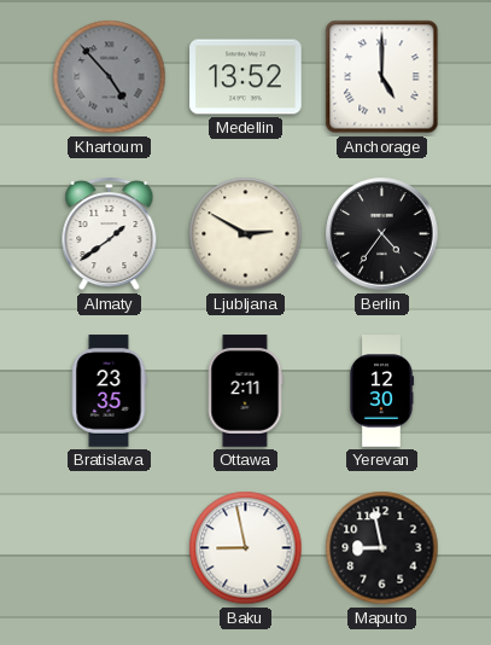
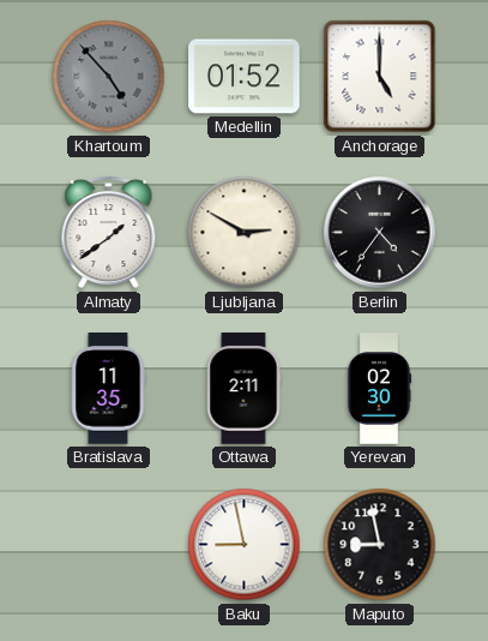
Medellin: 13:52 -> 01:52
Bratislava: 23:35 -> 11:35
Yerevan: 12:30 -> 02:30
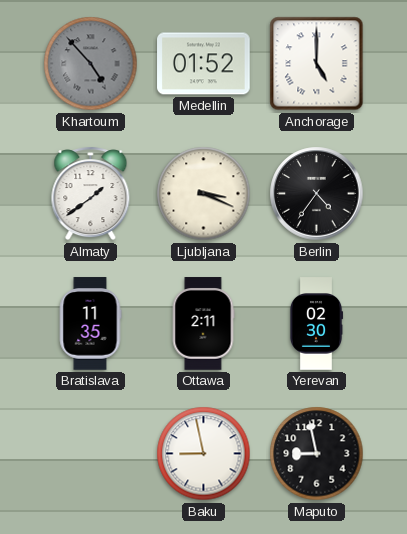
Ljubljana: 2:50 -> 3:19
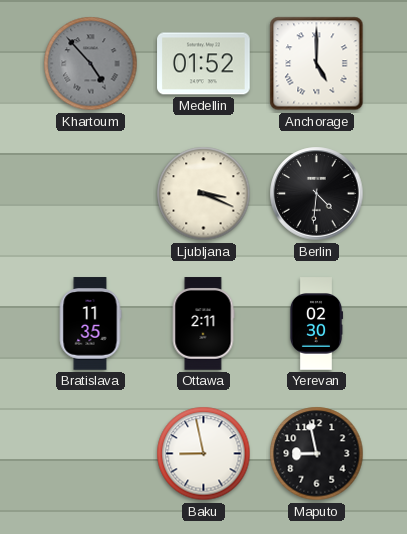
Almaty: 1:39 -> none
Berlin: 4:36 -> 4:31
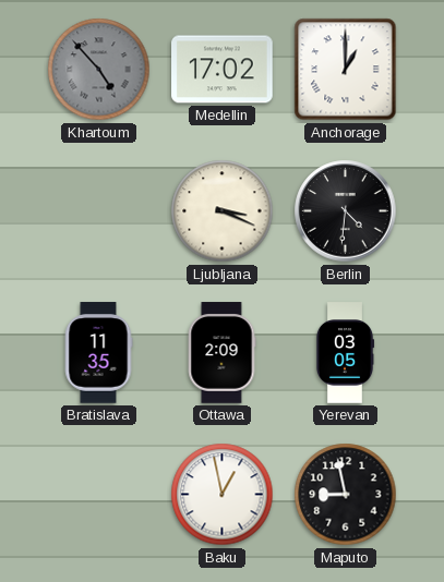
Medellin: 01:52 -> 17:02
Anchorage: 5:00 -> 1:00
Ottawa: 2:11 -> 2:09
Yerevan: 02:30 -> 03:05
Baku: 8:58 -> 12:58
